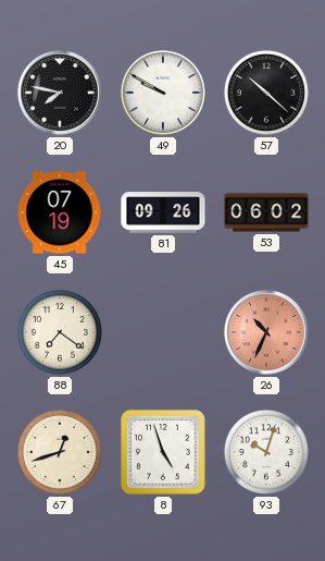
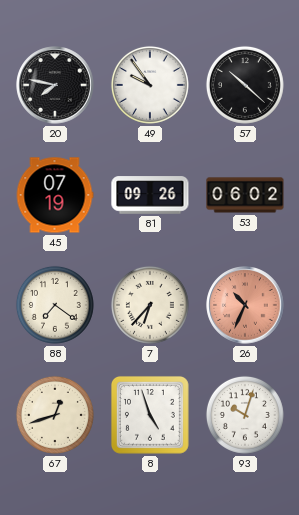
49: 9:50 -> 9:54
7: none -> 6:37
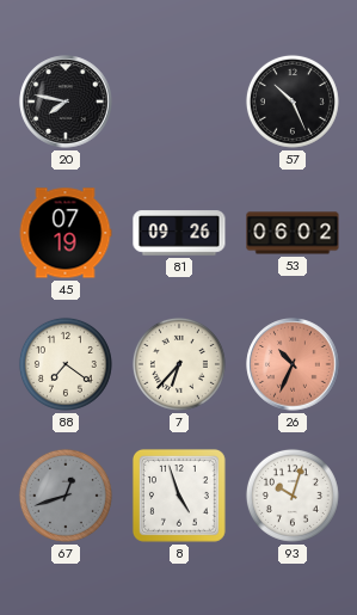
49: 9:54 -> none
57: 10:22 -> 10:26
67 dial: cream -> grey
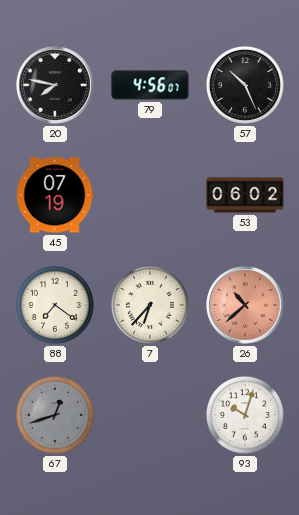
79: none -> 4:56
81: 09:26 -> none
26: 10:34 -> 10:38
8: 4:57 -> none
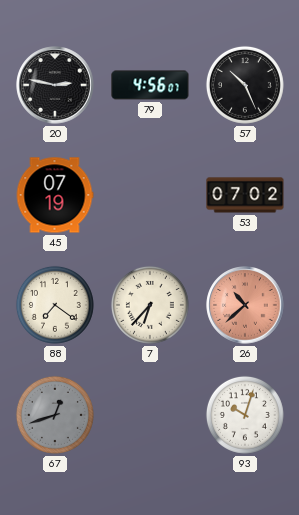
20: 7:47 -> 2:47
53: 06:02 -> 07:02
